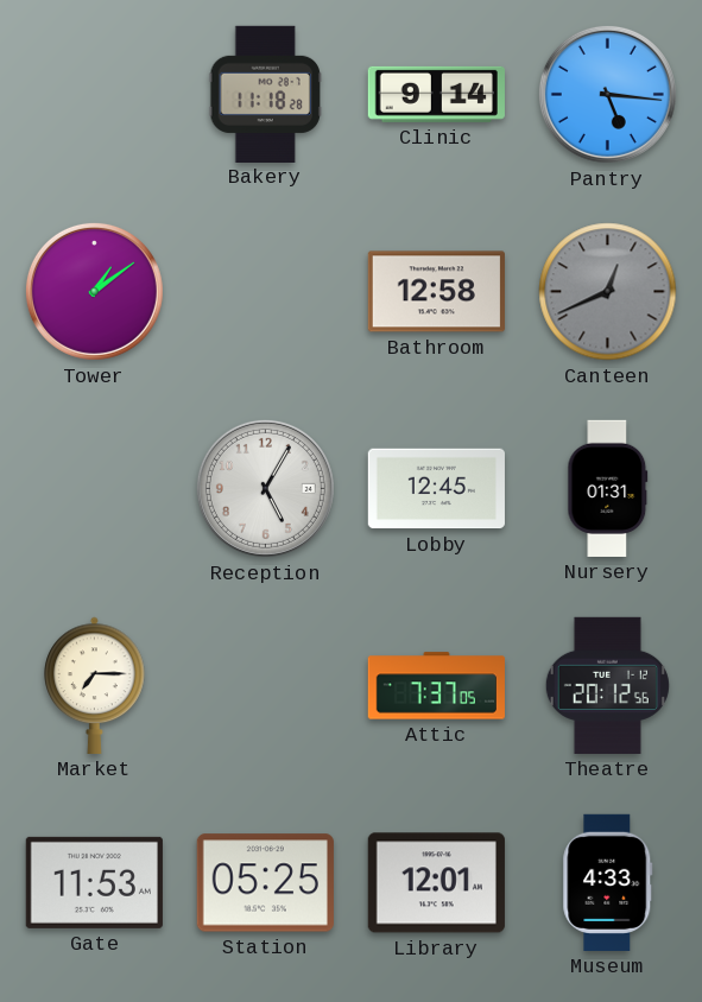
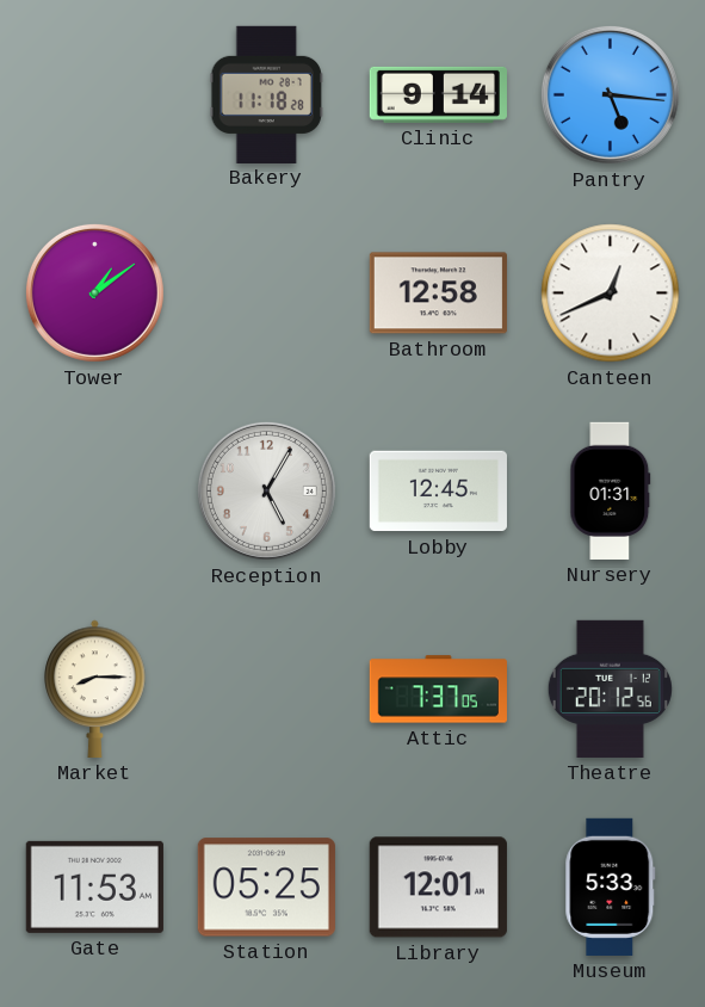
Canteen dial: grey -> white
Market: 7:15 -> 8:15
Museum: 4:33 -> 5:33
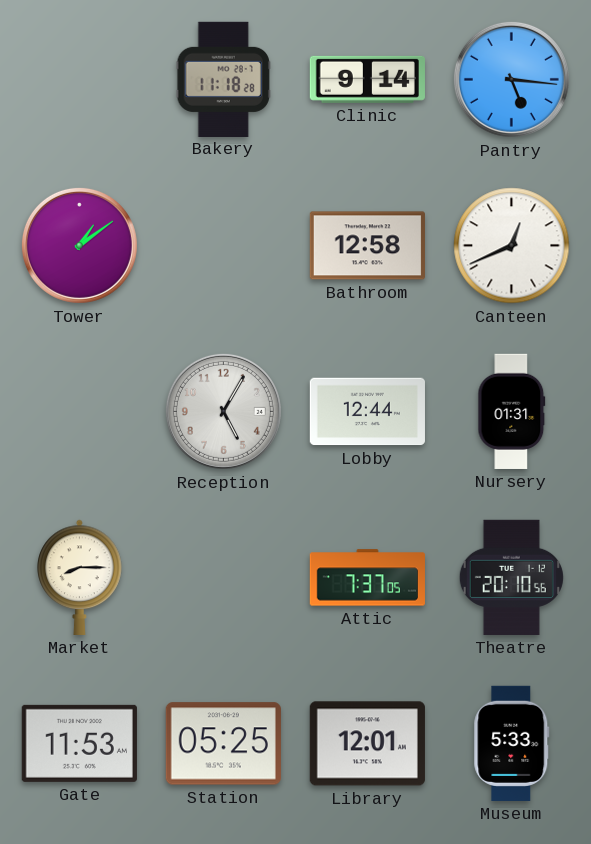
Lobby: 12:45 -> 12:44
Theatre: 20:12 -> 20:10
